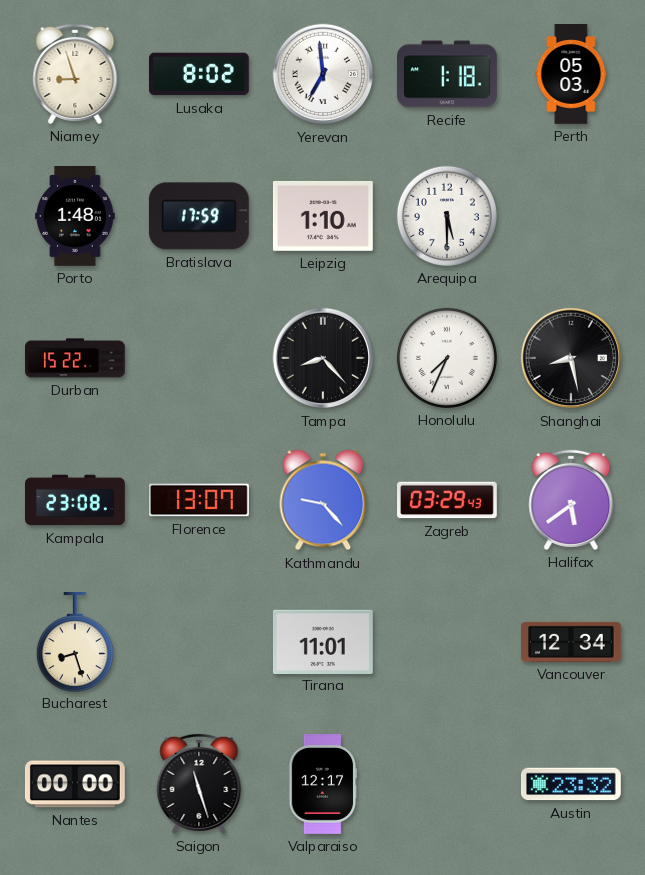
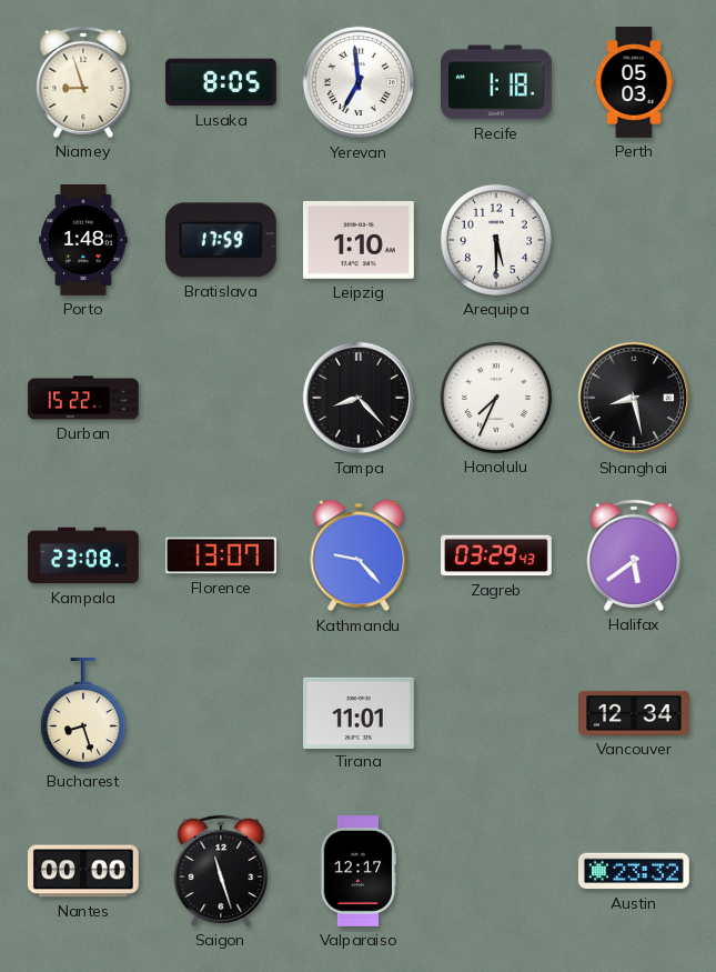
Lusaka: 8:02 -> 8:05
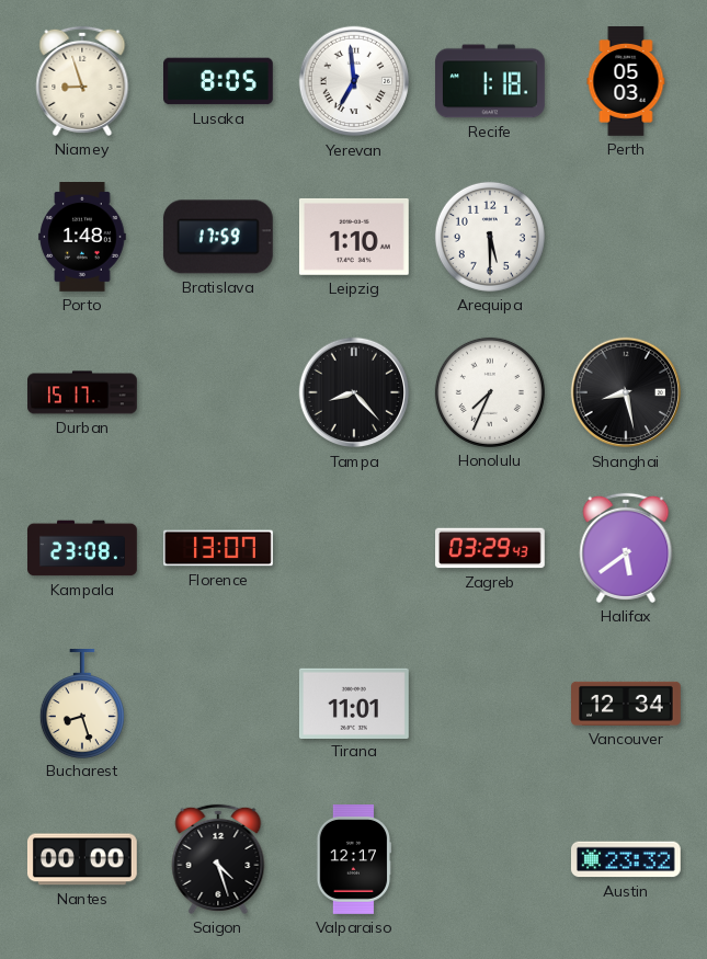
Durban: 15:22 -> 15:17
Kathmandu: 9:23 -> none
Saigon: 11:27 -> 4:27
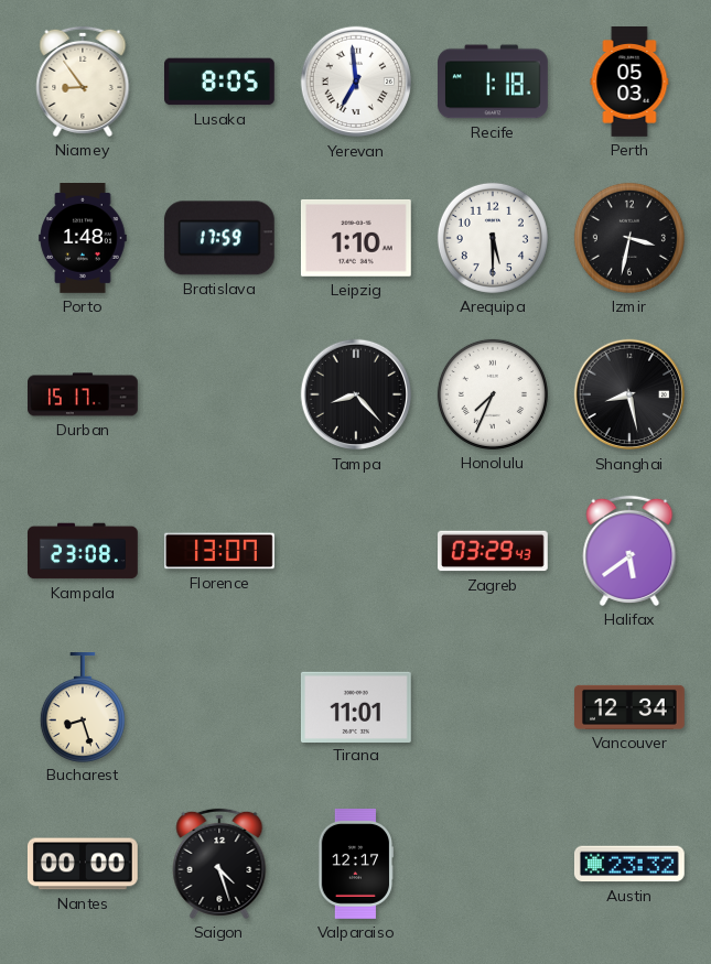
Niamey: 8:57 -> 8:54
Izmir: none -> 3:32
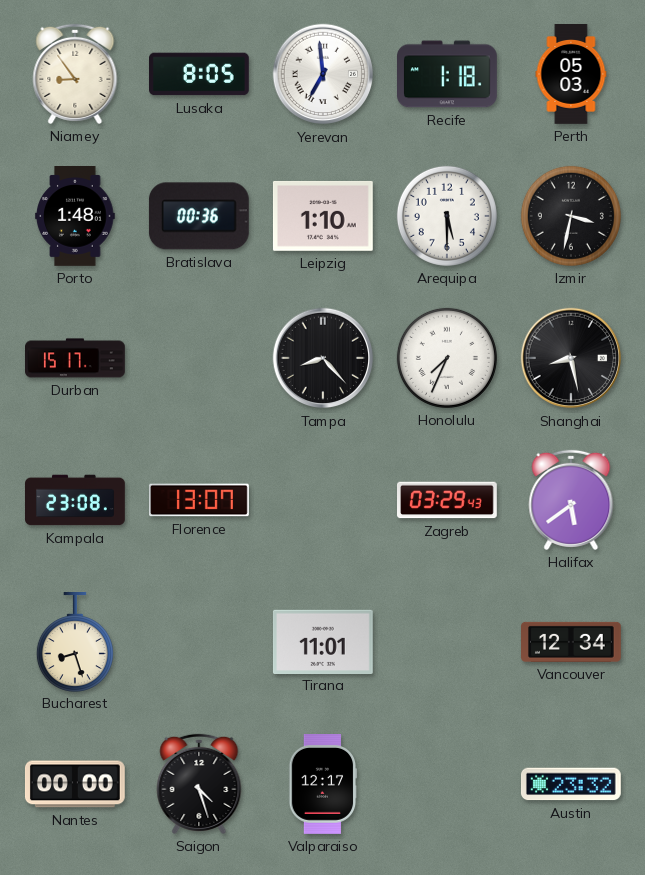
Bratislava: 17:59 -> 00:36
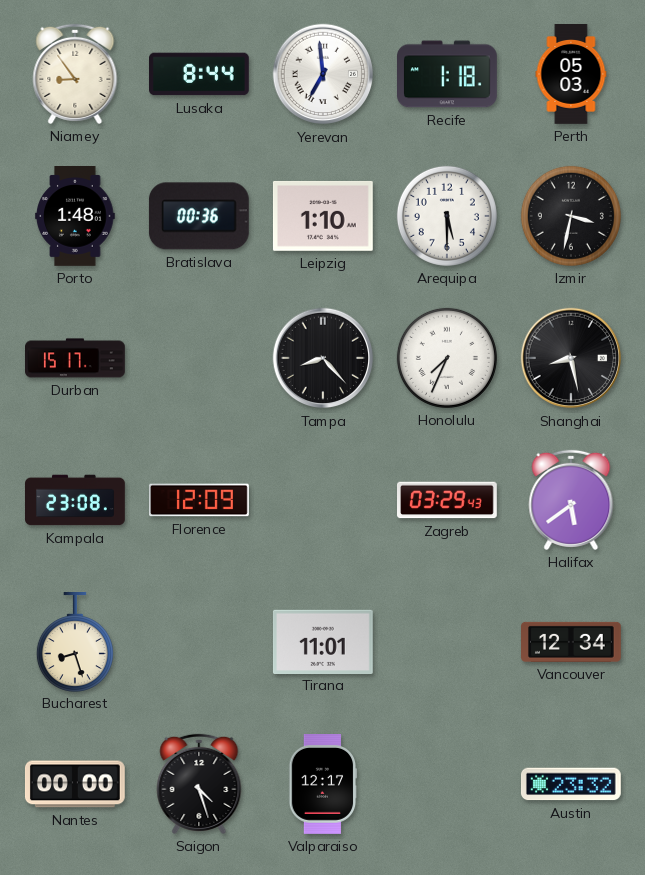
Lusaka: 8:05 -> 8:44
Florence: 13:07 -> 12:09
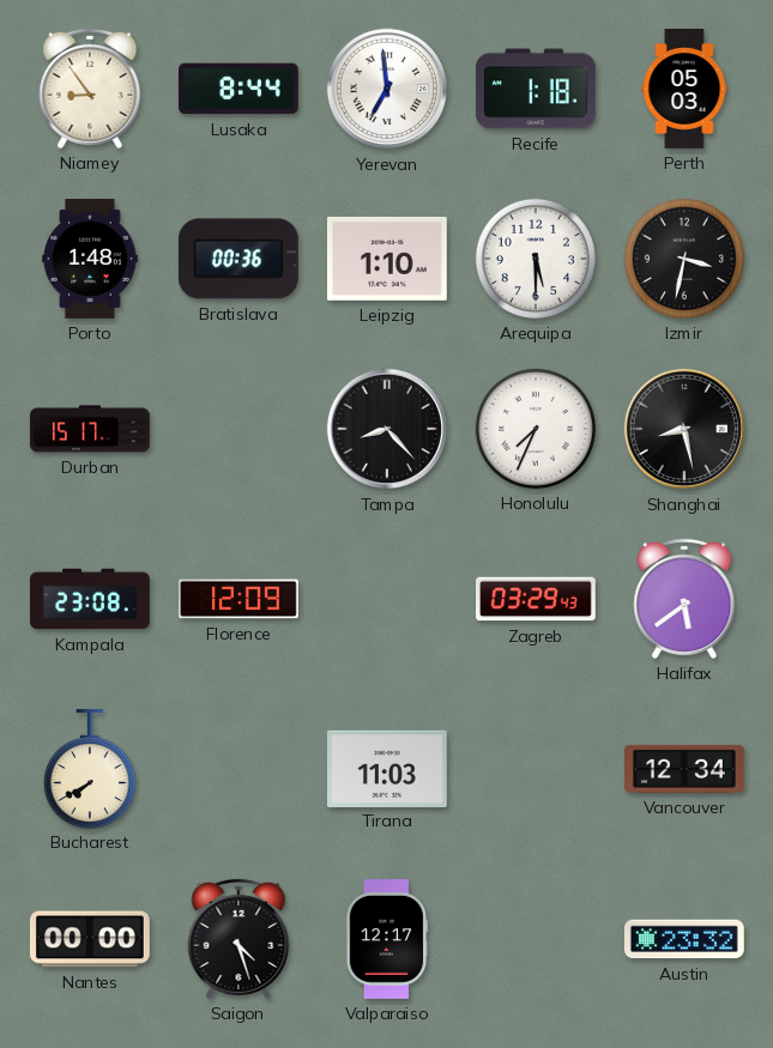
Bucharest: 8:27 -> 7:40
Tirana: 11:01 -> 11:03
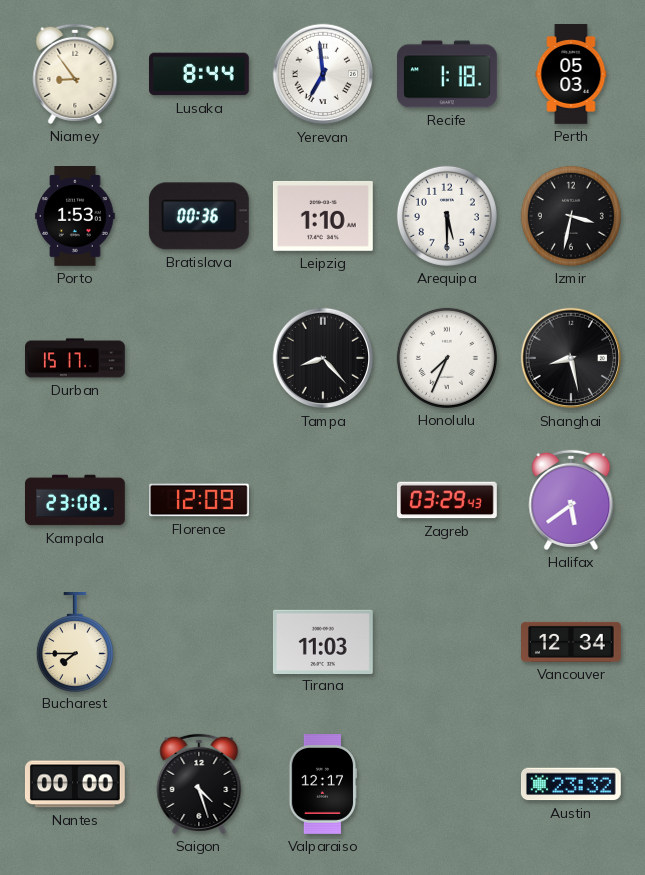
Porto: 1:48 -> 1:53
Bucharest: 7:40 -> 7:45
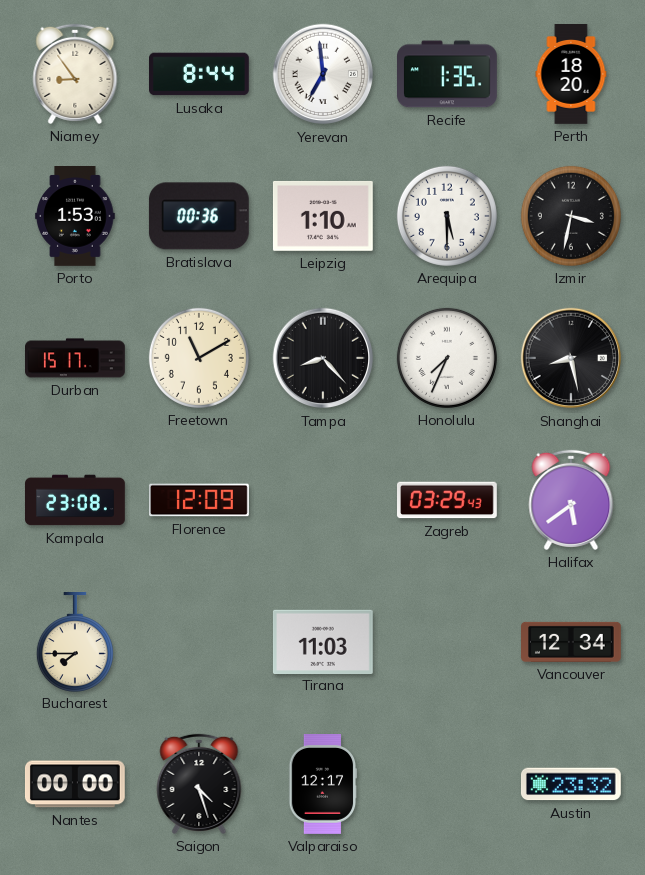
Recife: 1:18 -> 1:35
Perth: 05:03 -> 18:20
Freetown: none -> 11:10
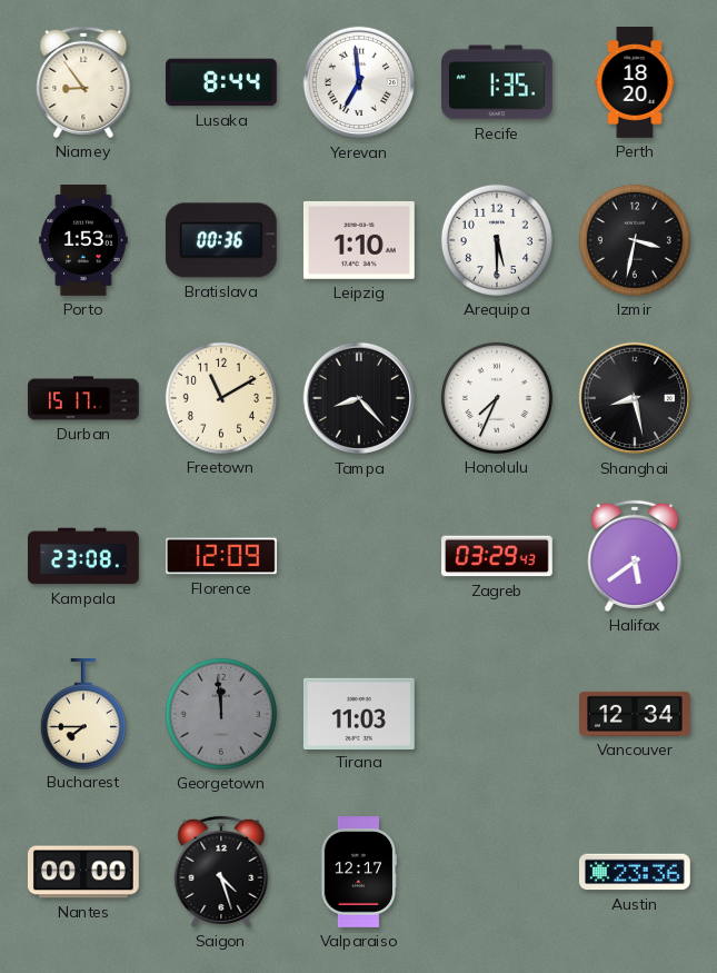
Georgetown: none -> 11:59
Austin: 23:32 -> 23:36
